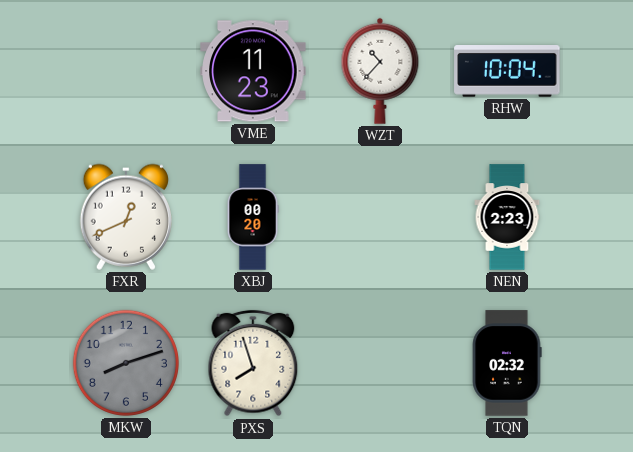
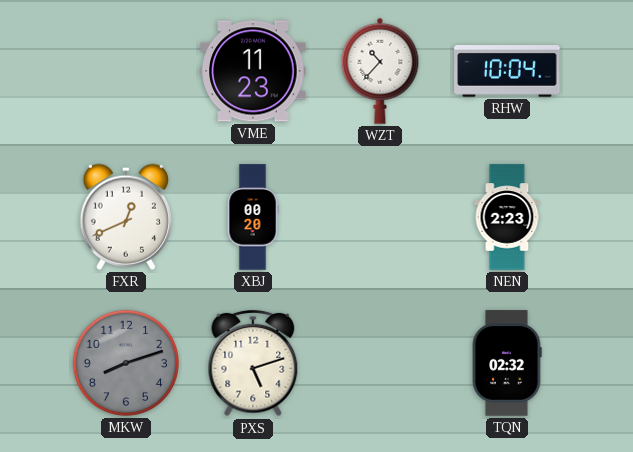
PXS: 7:57 -> 5:12
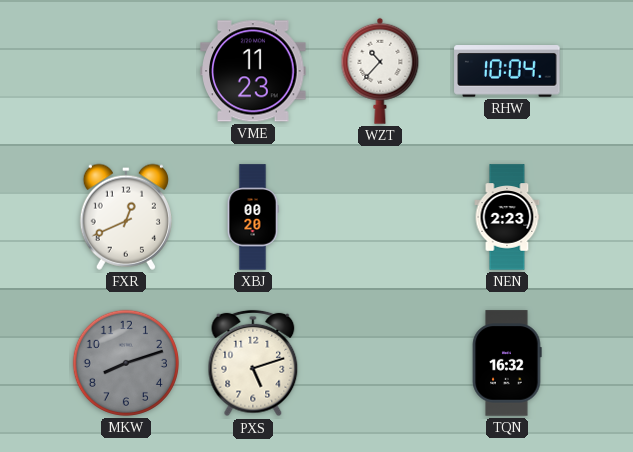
TQN: 02:32 -> 16:32
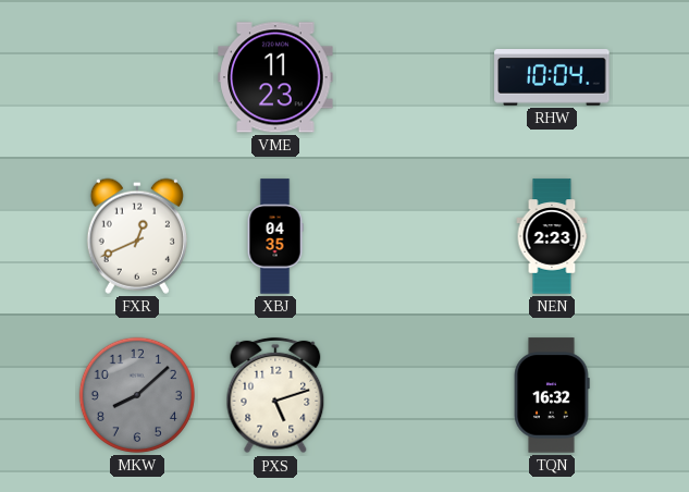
WZT: 10:37 -> none
XBJ: 00:20 -> 04:35
MKW: 8:12 -> 8:08
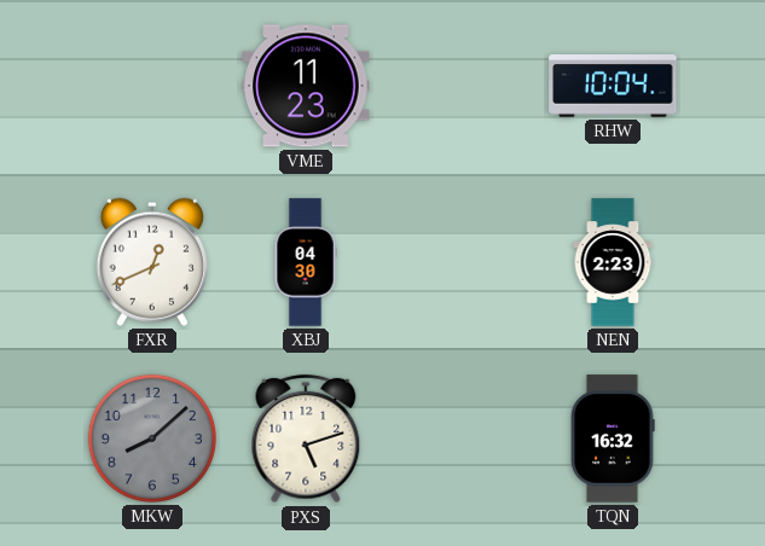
XBJ: 04:35 -> 04:30
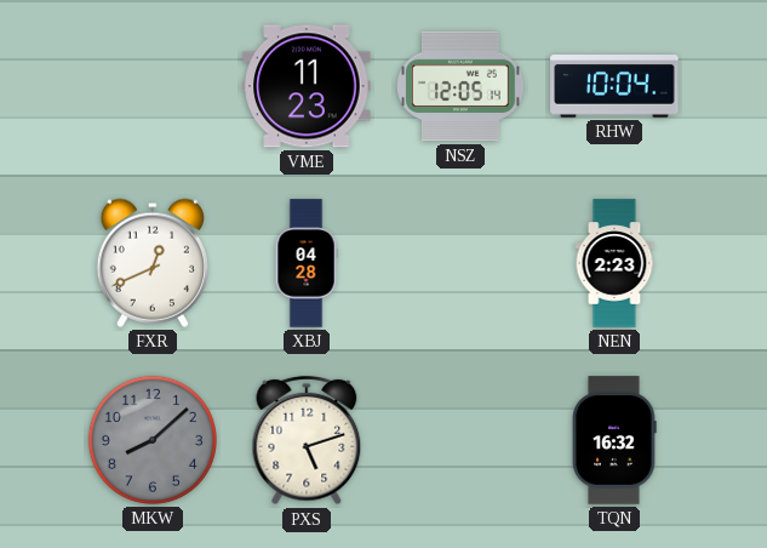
NSZ: none -> 12:05
XBJ: 04:30 -> 04:28
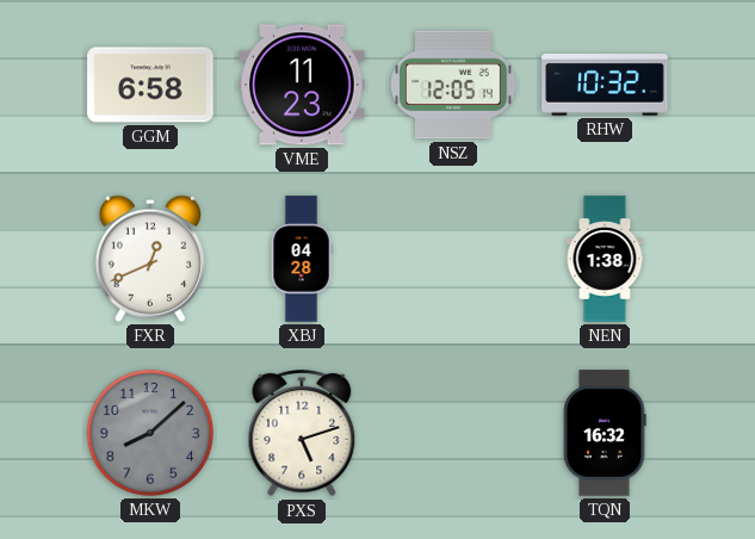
GGM: none -> 6:58
RHW: 10:04 -> 10:32
NEN: 2:23 -> 1:38
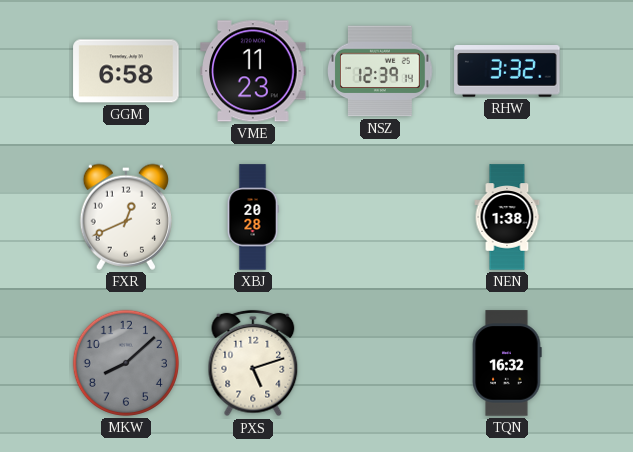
NSZ: 12:05 -> 12:39
RHW: 10:32 -> 3:32
XBJ: 04:28 -> 20:28
